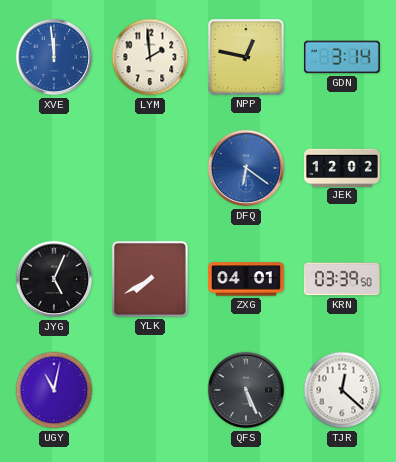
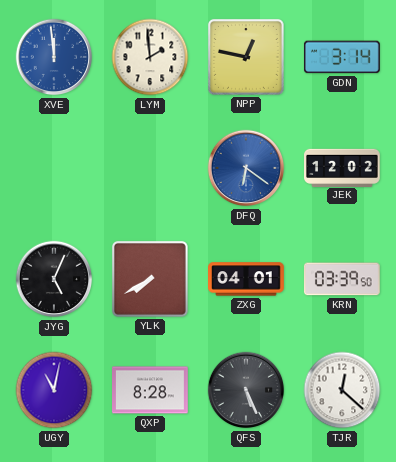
QXP: none -> 8:28
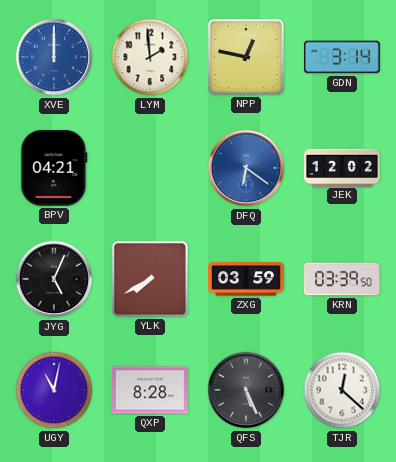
XVE: 11:59 -> 12:00
BPV: none -> 04:21
ZXG: 04:01 -> 03:59
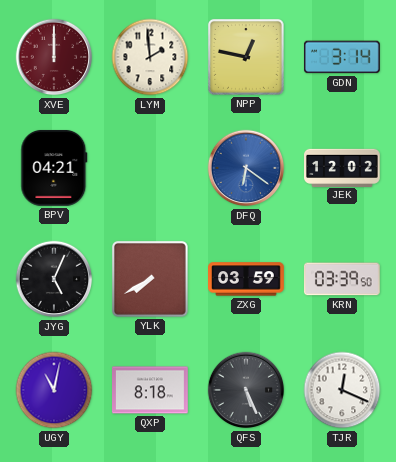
XVE dial: blue -> burgundy
QXP: 8:28 -> 8:18
TJR: 12:22 -> 12:19
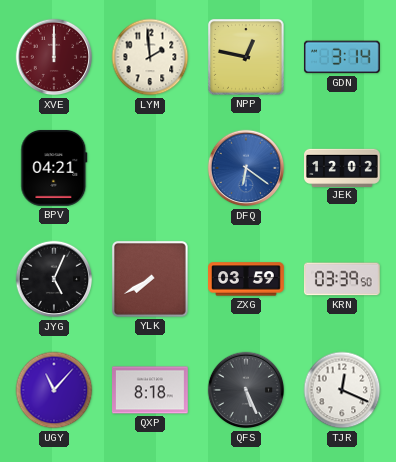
UGY: 11:02 -> 11:07
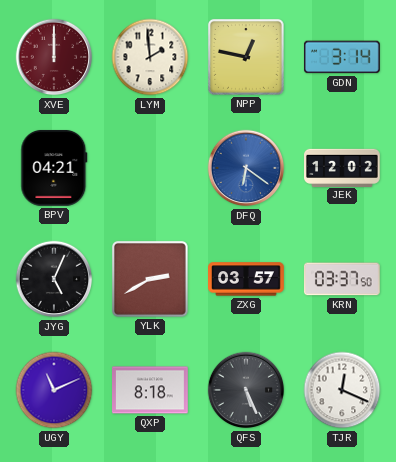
YLK: 7:40 -> 2:40
ZXG: 03:59 -> 03:57
KRN: 03:39 -> 03:37
UGY: 11:07 -> 11:11
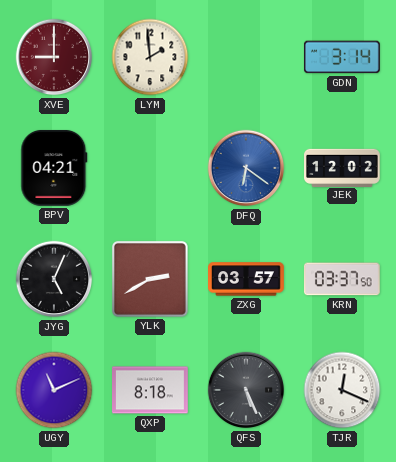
XVE: 12:00 -> 9:00
NPP: 12:47 -> none
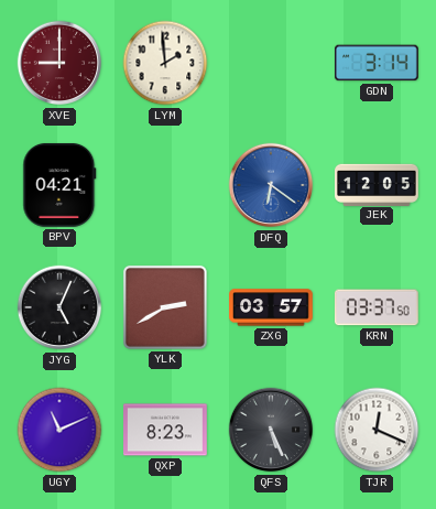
JEK: 12:02 -> 12:05
QXP: 8:18 -> 8:23
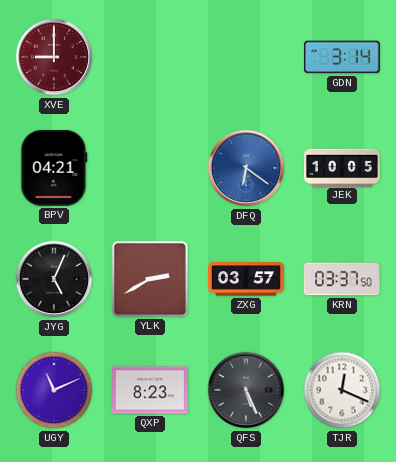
LYM: 1:59 -> none
JEK: 12:05 -> 10:05
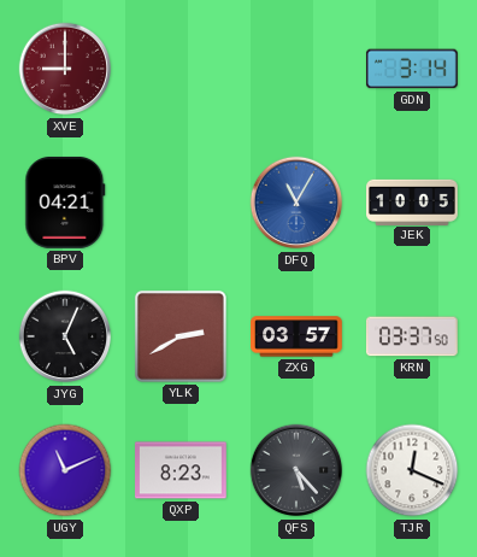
DFQ: 6:21 -> 11:05
QFS: 5:26 -> 5:23
